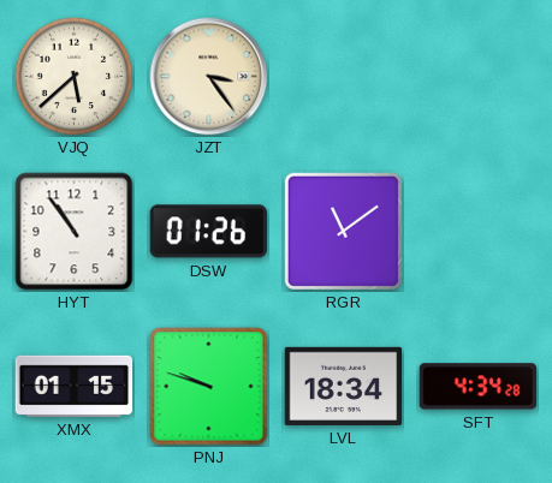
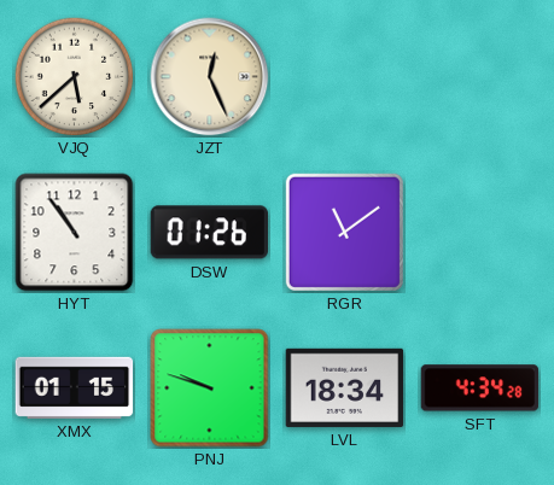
JZT: 3:24 -> 12:26
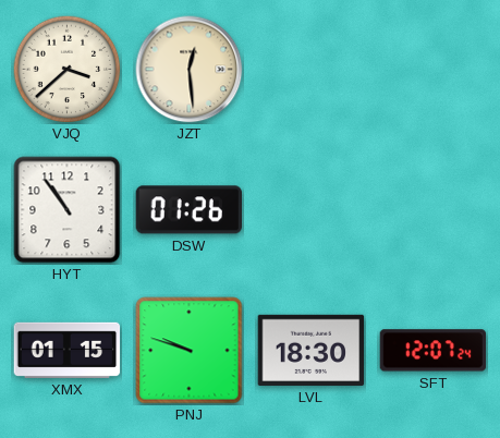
VJQ: 5:38 -> 3:38
JZT: 12:26 -> 12:29
RGR: 11:09 -> none
LVL: 18:34 -> 18:30
SFT: 4:34 -> 12:07
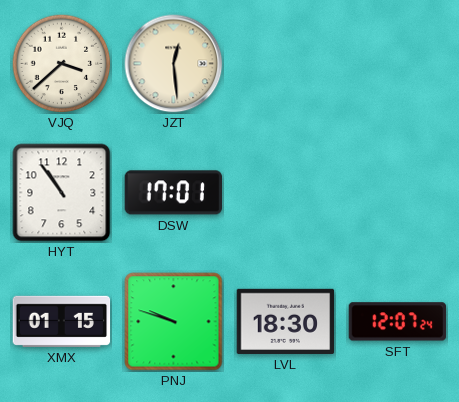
DSW: 01:26 -> 17:01
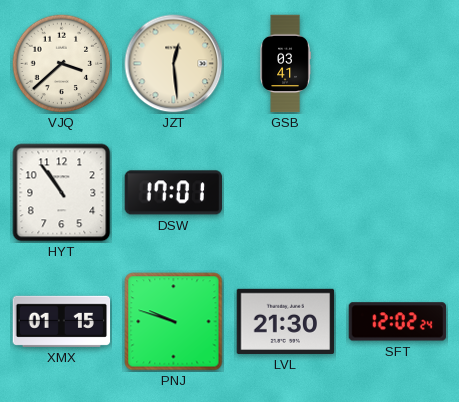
GSB: none -> 03:41
LVL: 18:30 -> 21:30
SFT: 12:07 -> 12:02
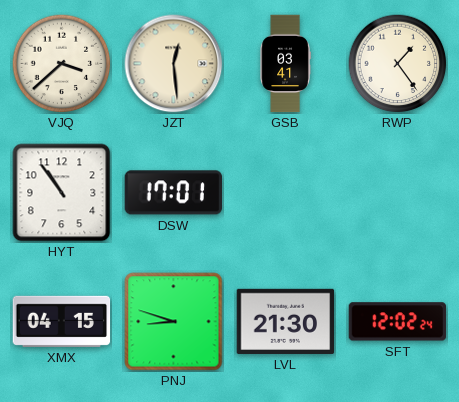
RWP: none -> 1:24
XMX: 01:15 -> 04:15
PNJ: 9:48 -> 8:48
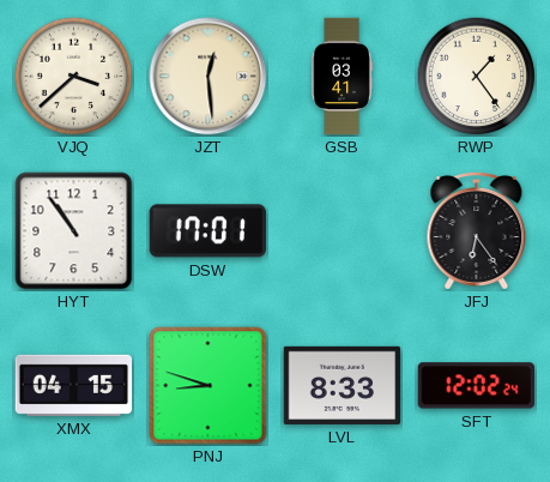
JFJ: none -> 6:24
LVL: 21:30 -> 8:33
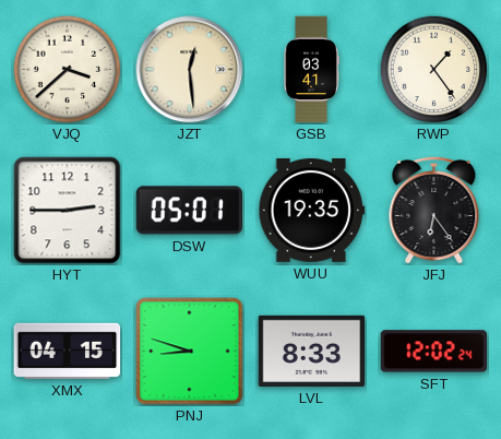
HYT: 10:54 -> 2:45
DSW: 17:01 -> 05:01
WUU: none -> 19:35
